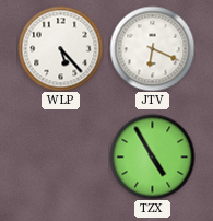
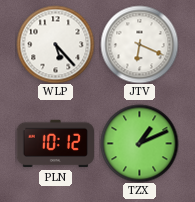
PLN: none -> 10:12
TZX: 4:55 -> 1:11
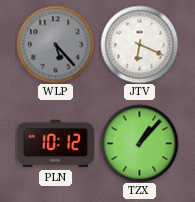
WLP dial: white -> grey
TZX: 1:11 -> 1:07
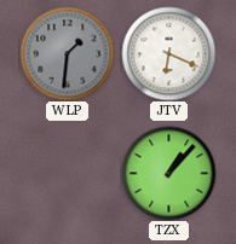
WLP: 5:23 -> 1:31
PLN: 10:12 -> none
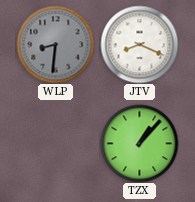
WLP: 1:31 -> 8:31
JTV: 6:19 -> 8:19
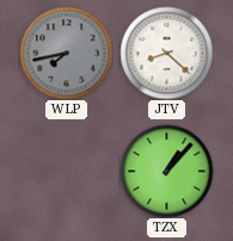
WLP: 8:31 -> 7:43
JTV: 8:19 -> 8:22
